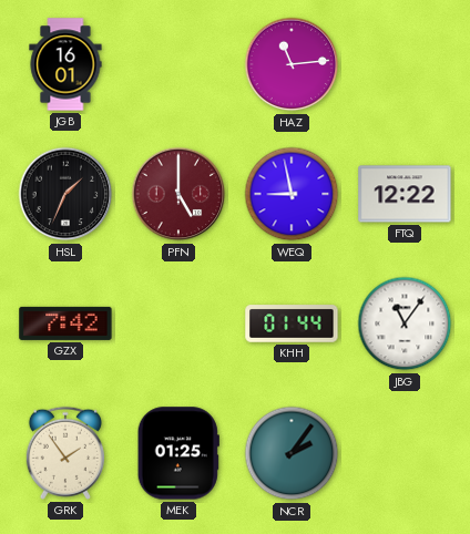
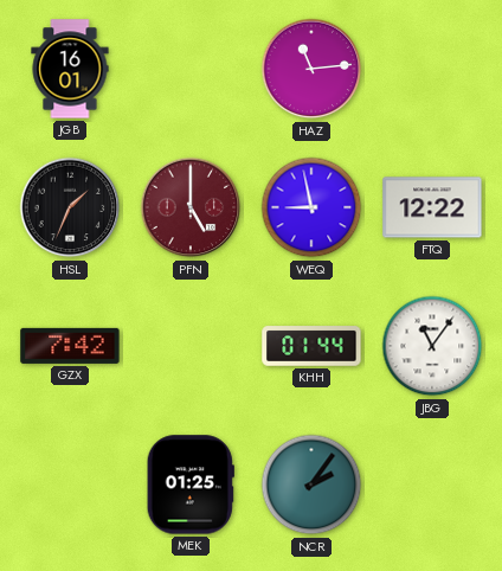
GRK: 1:54 -> none
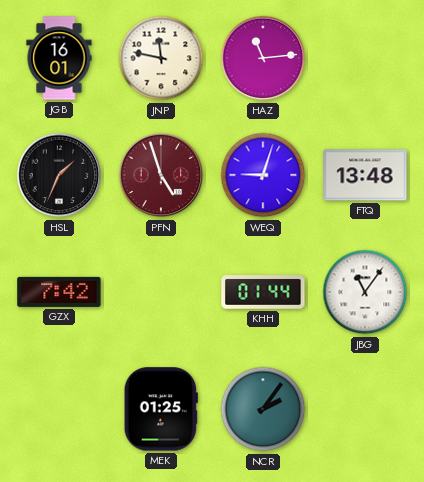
JNP: none -> 11:47
PFN: 5:00 -> 4:57
WEQ: 8:58 -> 9:03
FTQ: 12:22 -> 13:48
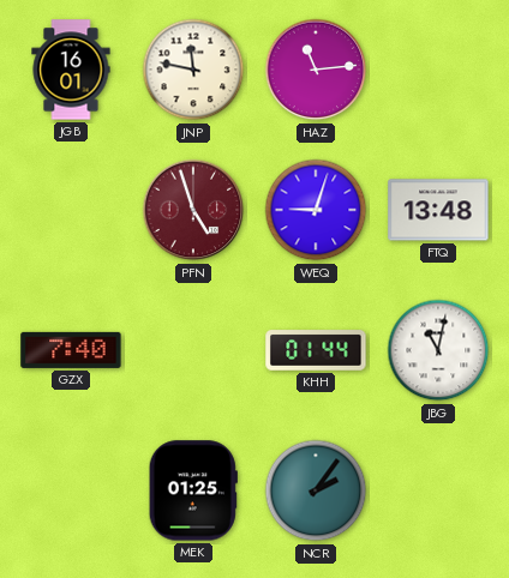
HSL: 1:34 -> none
GZX: 7:42 -> 7:40
JBG: 11:06 -> 11:02
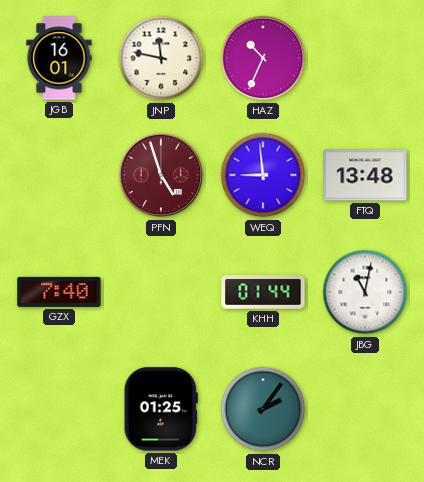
HAZ: 11:14 -> 10:34
WEQ: 9:03 -> 8:59
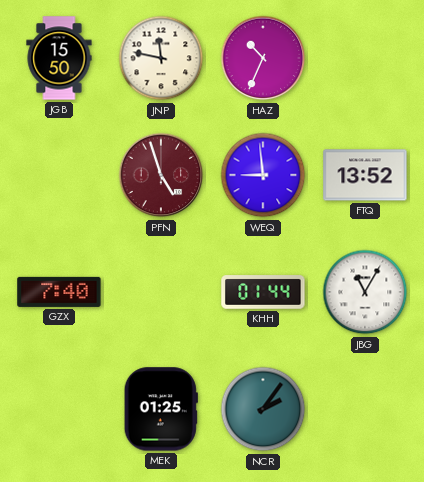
JGB: 16:01 -> 15:50
FTQ: 13:48 -> 13:52
JBG: 11:02 -> 11:05
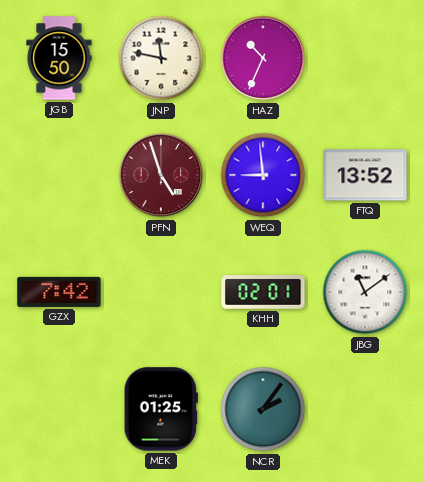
GZX: 7:40 -> 7:42
KHH: 01:44 -> 02:01
JBG: 11:05 -> 11:09
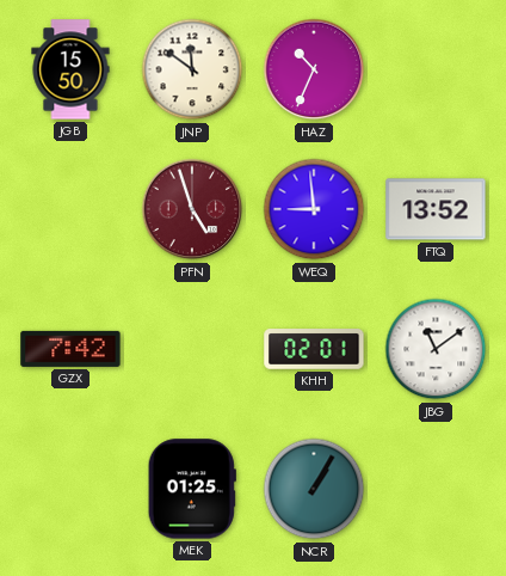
JNP: 11:47 -> 11:51
NCR: 2:06 -> 1:05
